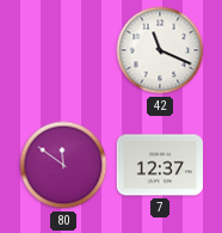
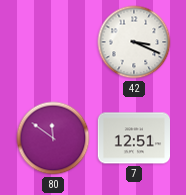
42: 11:19 -> 3:19
7: 12:37 -> 12:51
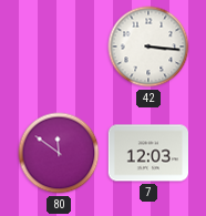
42: 3:19 -> 3:16
7: 12:51 -> 12:03
